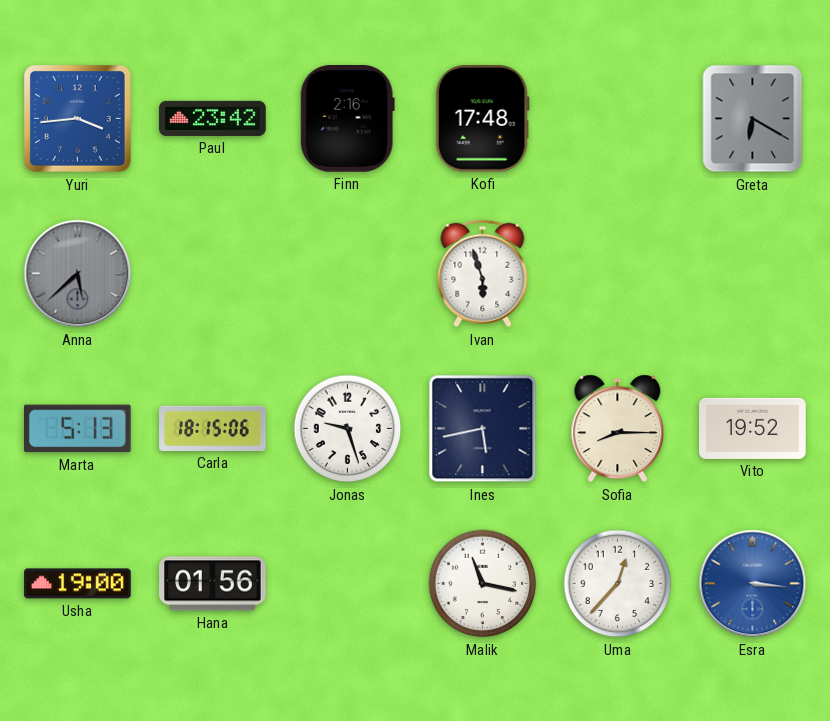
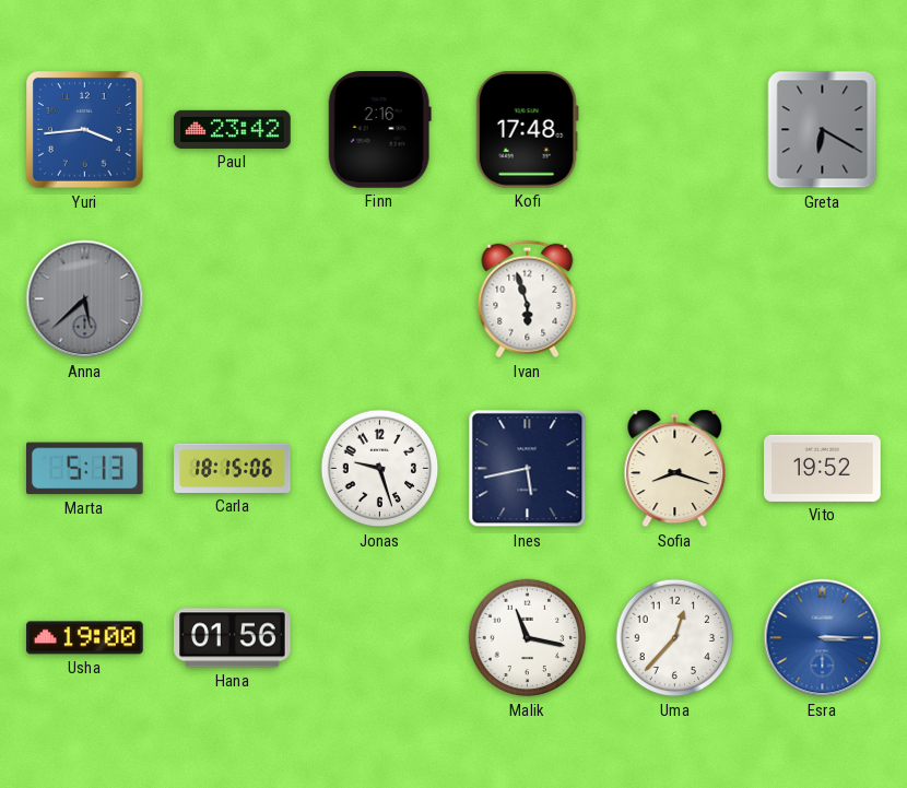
Sofia: 8:15 -> 8:18
Esra: 3:16 -> 3:15
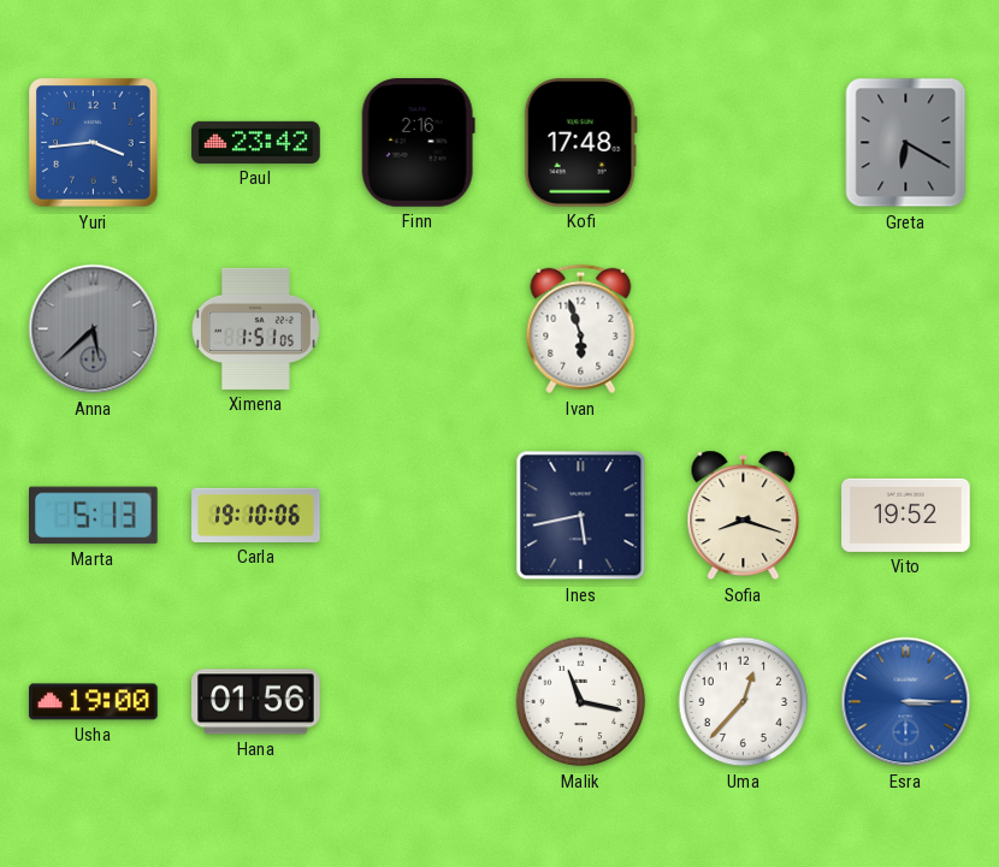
Ximena: none -> 1:51
Carla: 18:15 -> 19:10
Jonas: 9:27 -> none
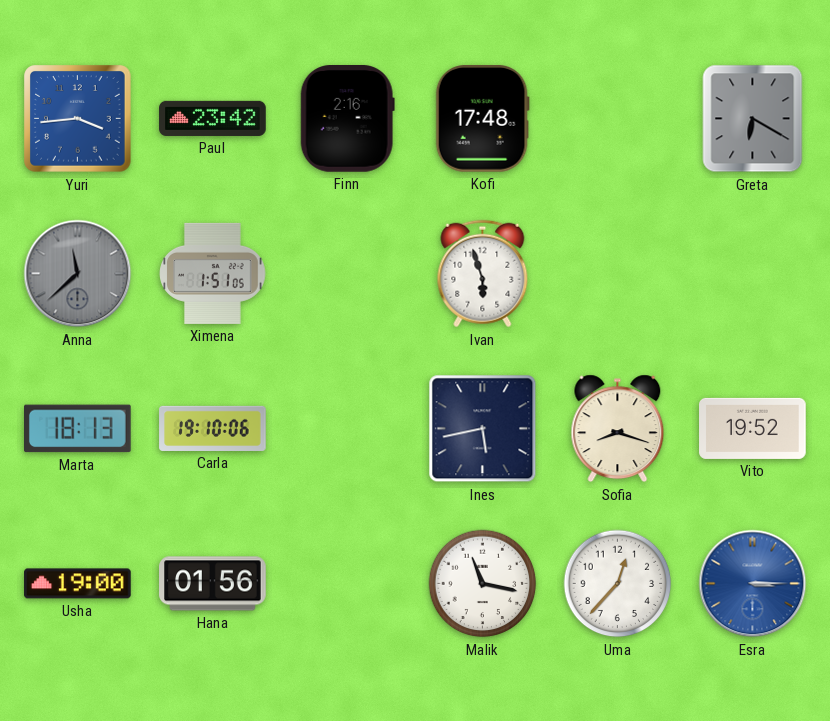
Anna: 5:38 -> 11:38
Marta: 5:13 -> 18:13
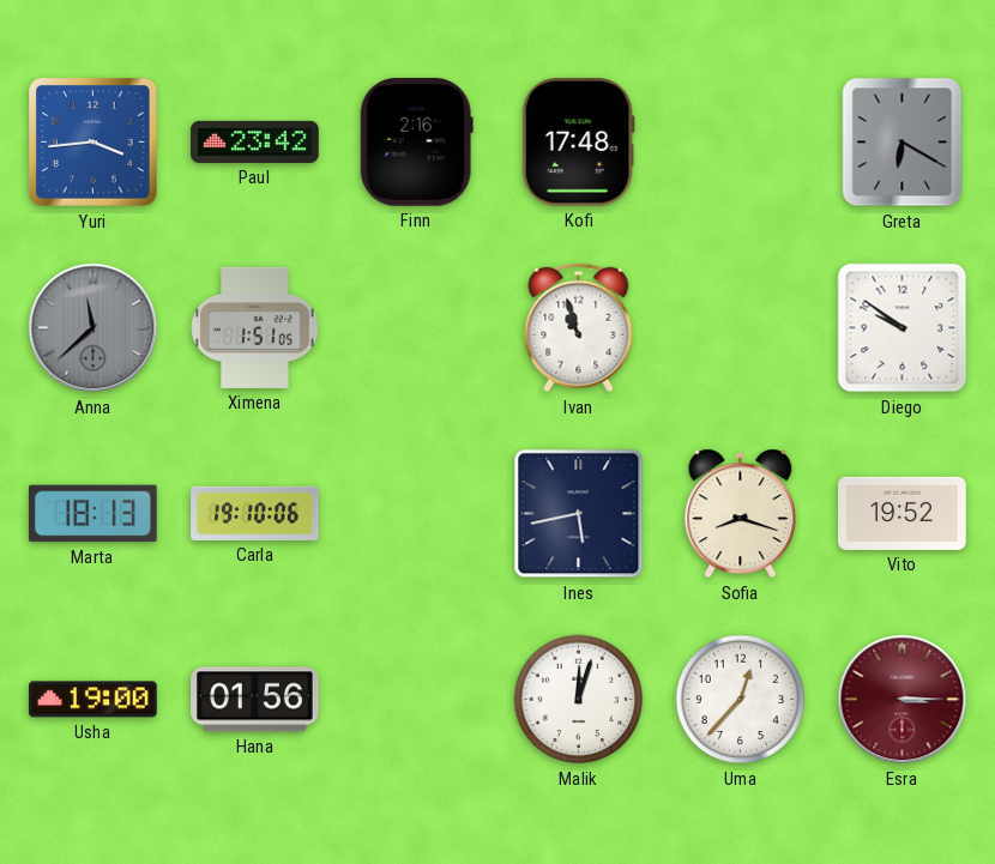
Ivan: 5:57 -> 10:57
Diego: none -> 9:51
Malik: 11:17 -> 12:03
Esra dial: blue -> burgundy
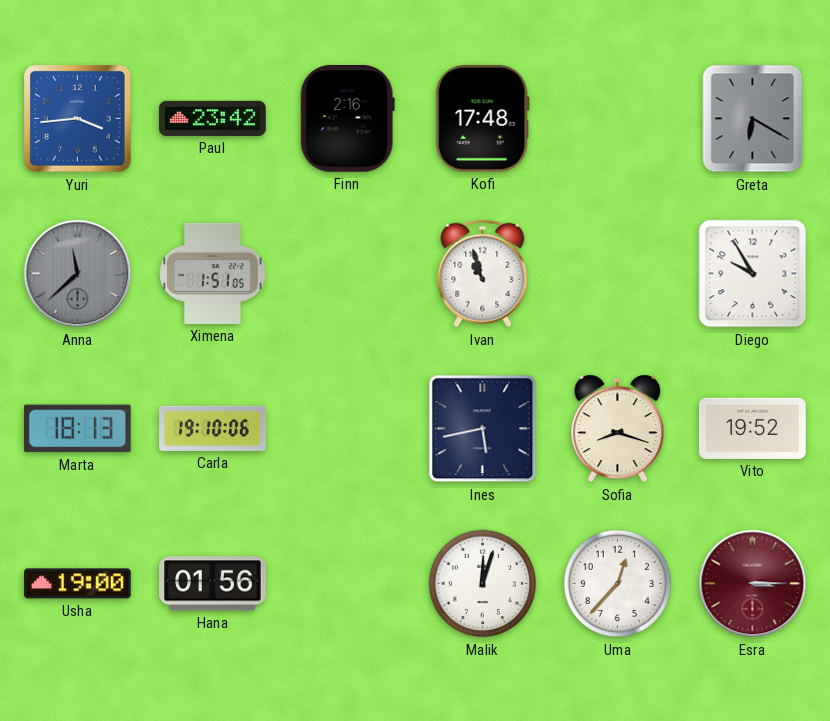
Diego: 9:51 -> 9:55
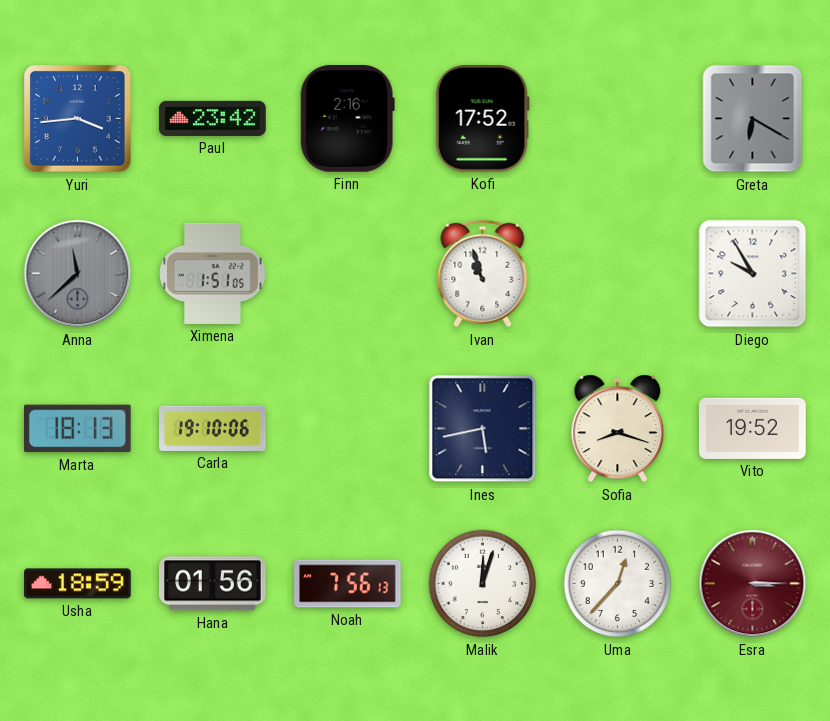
Kofi: 17:48 -> 17:52
Usha: 19:00 -> 18:59
Noah: none -> 7:56
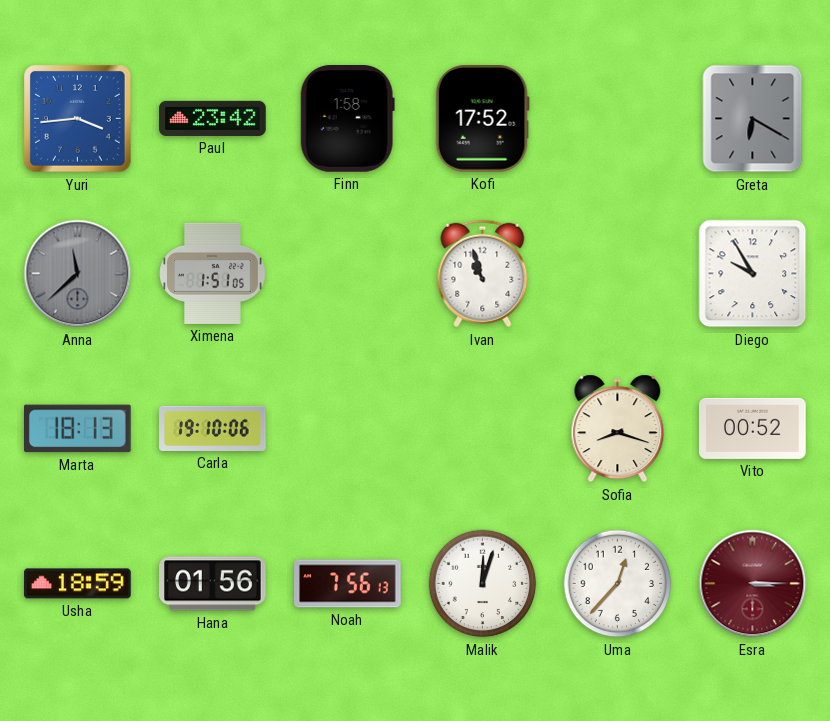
Finn: 2:16 -> 1:58
Ines: 5:43 -> none
Vito: 19:52 -> 00:52
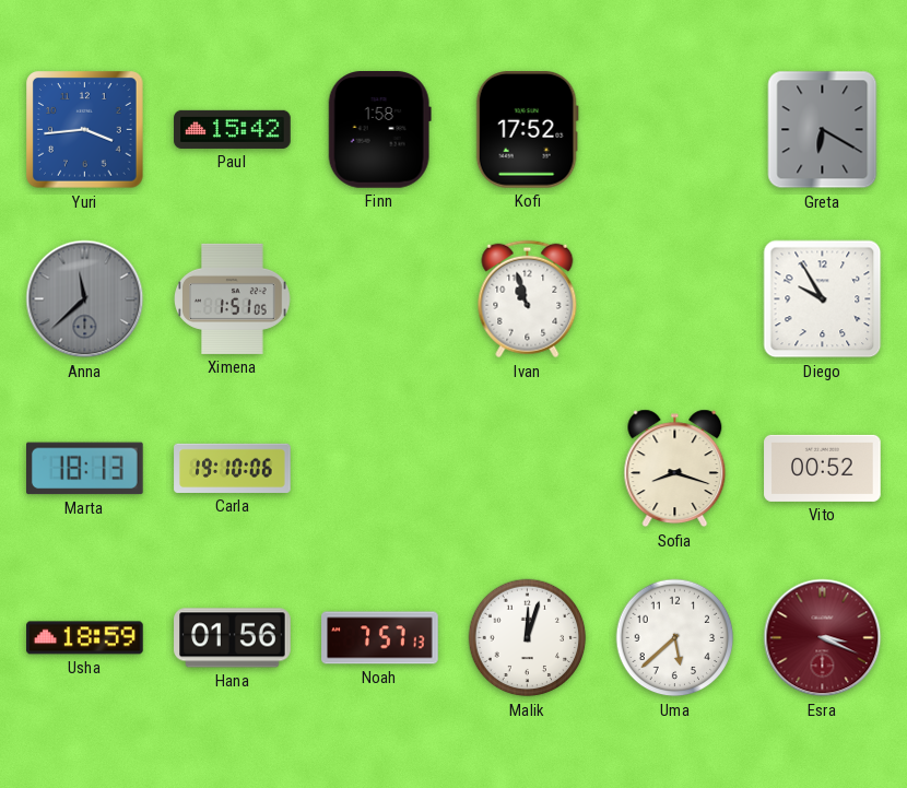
Paul: 23:42 -> 15:42
Noah: 7:56 -> 7:57
Uma: 12:37 -> 5:38
Esra: 3:15 -> 3:19
